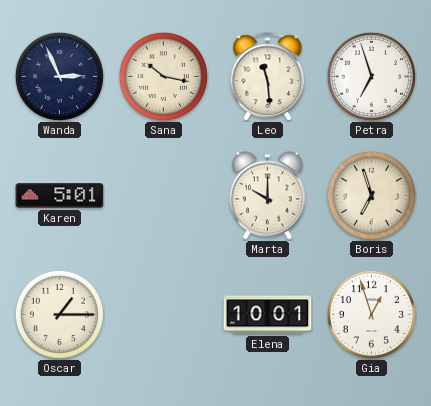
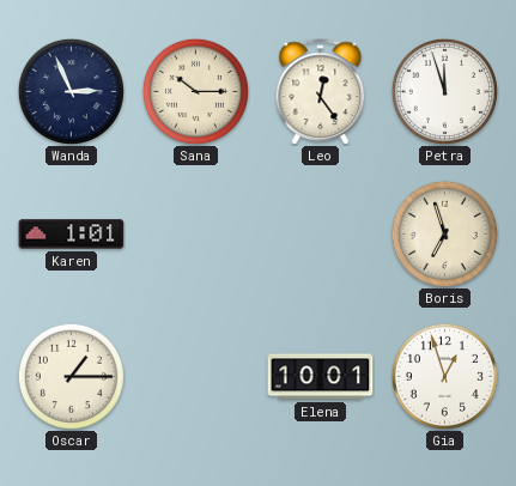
Sana: 10:17 -> 10:15
Leo: 11:29 -> 12:24
Petra: 6:57 -> 11:57
Karen: 5:01 -> 1:01
Marta: 10:00 -> none
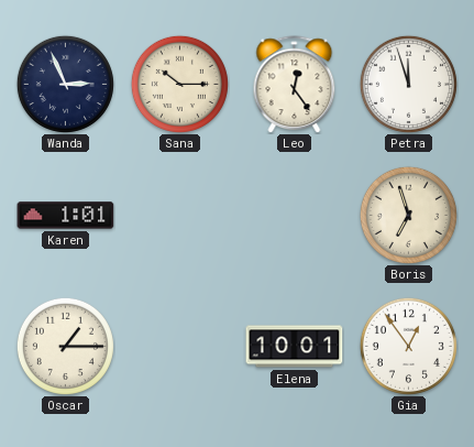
Gia: 12:57 -> 12:54
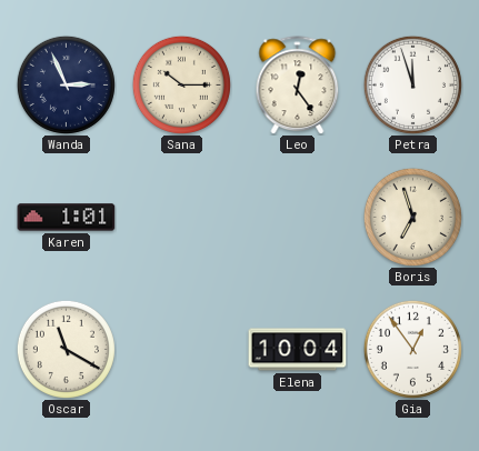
Oscar: 1:15 -> 11:20
Elena: 10:01 -> 10:04
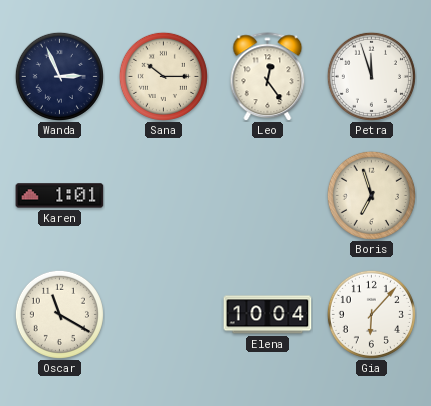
Gia: 12:54 -> 6:07
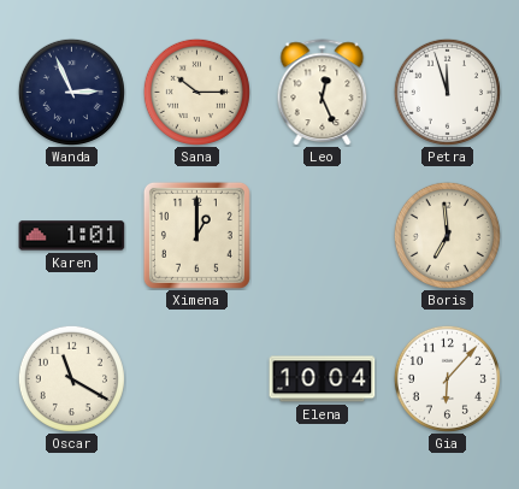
Leo: 12:24 -> 12:26
Ximena: none -> 1:00
Boris: 6:57 -> 6:59
